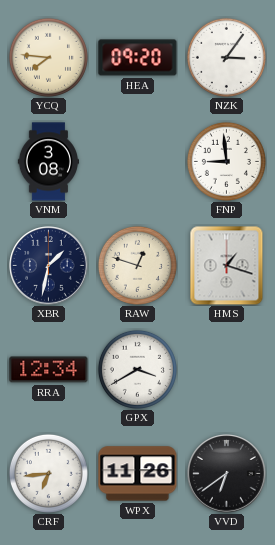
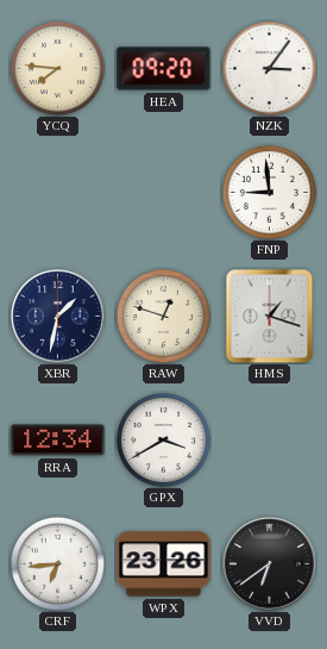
VNM: 3:08 -> none
WPX: 11:26 -> 23:26
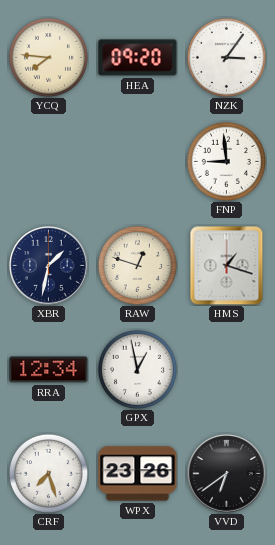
GPX: 3:40 -> 12:58
CRF: 6:44 -> 7:27
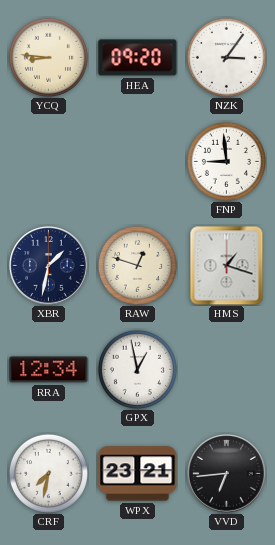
YCQ: 7:46 -> 8:46
CRF: 7:27 -> 7:32
WPX: 23:26 -> 23:21
VVD: 6:39 -> 6:44
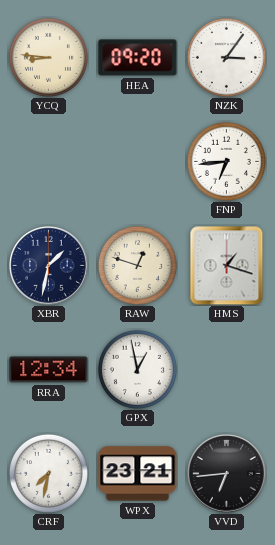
FNP: 8:59 -> 6:44
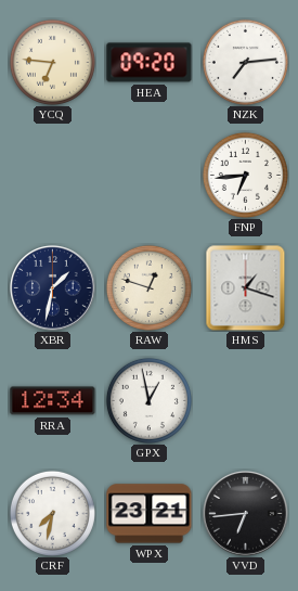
YCQ: 8:46 -> 6:46
NZK: 3:06 -> 7:14
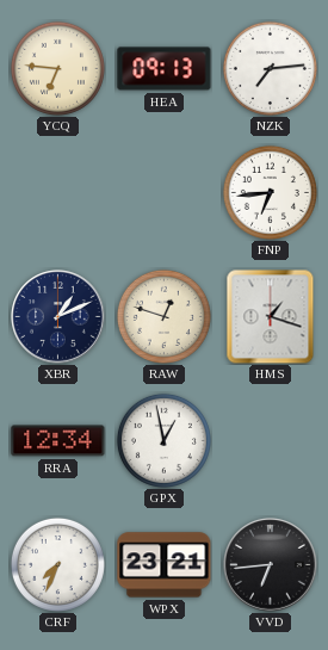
HEA: 09:20 -> 09:13
XBR: 1:32 -> 1:11
CRF: 7:32 -> 7:34
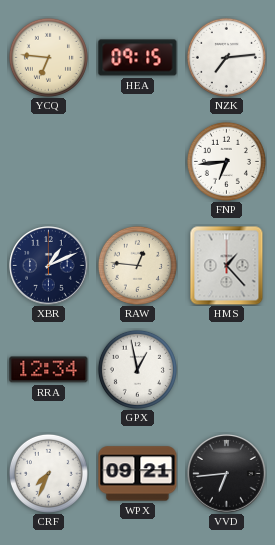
HEA: 09:13 -> 09:15
RAW: 12:48 -> 12:46
HMS: 1:18 -> 1:23
WPX: 23:21 -> 09:21
